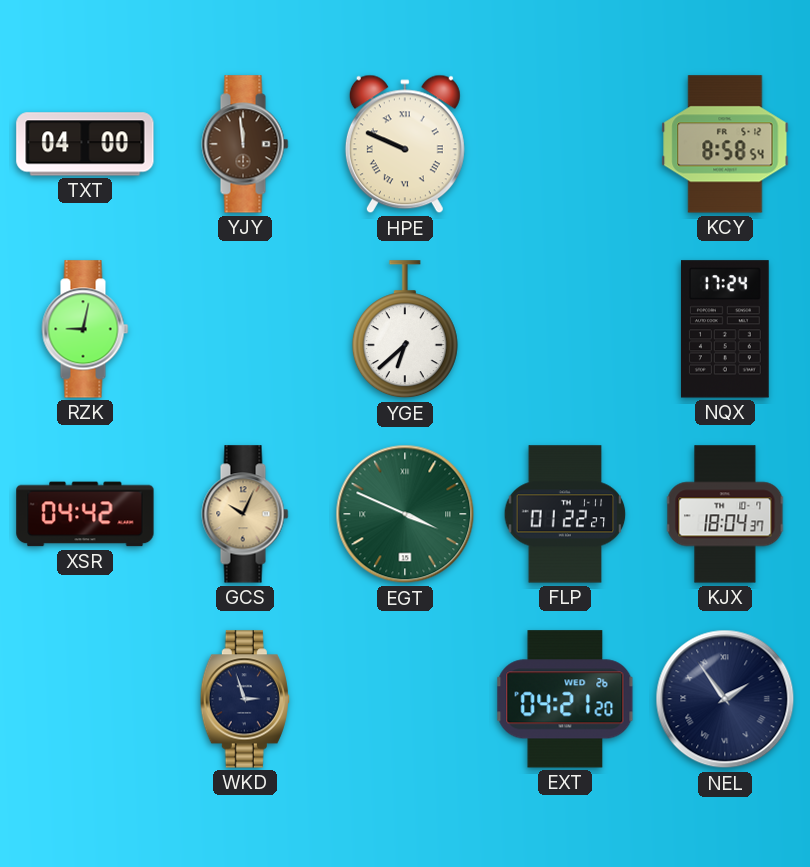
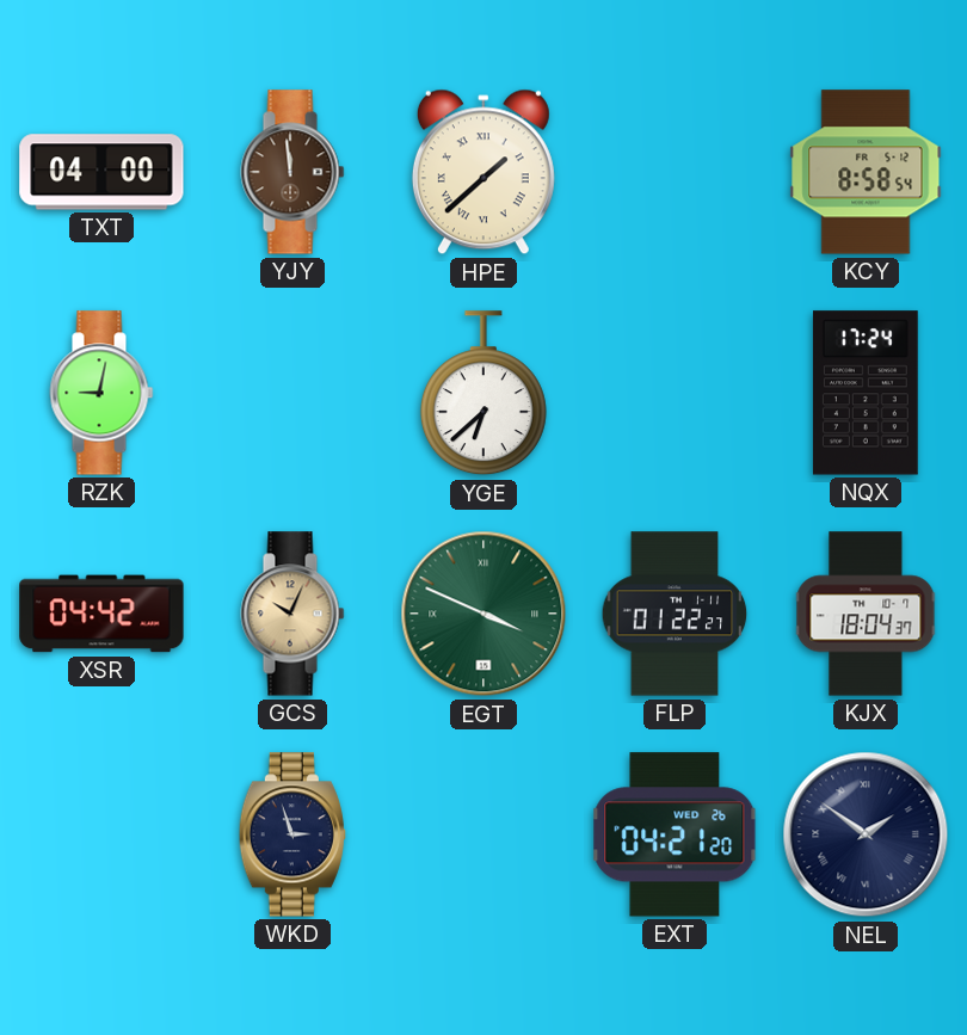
HPE: 9:49 -> 1:38
NEL: 1:54 -> 1:51
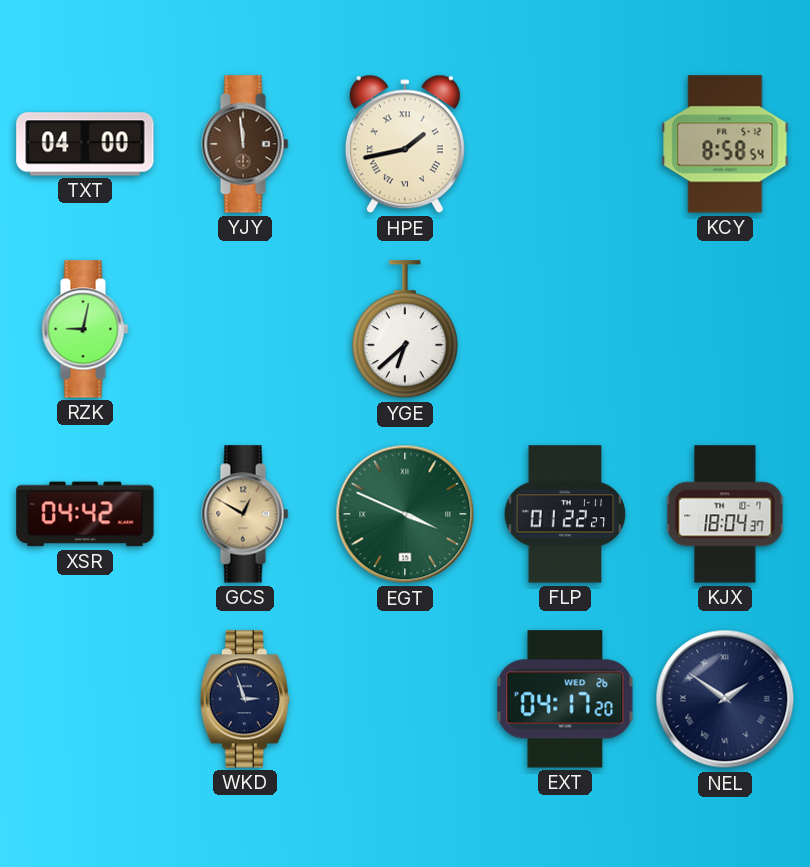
HPE: 1:38 -> 1:43
NQX: 17:24 -> none
GCS: 10:04 -> 12:50
EXT: 04:21 -> 04:17
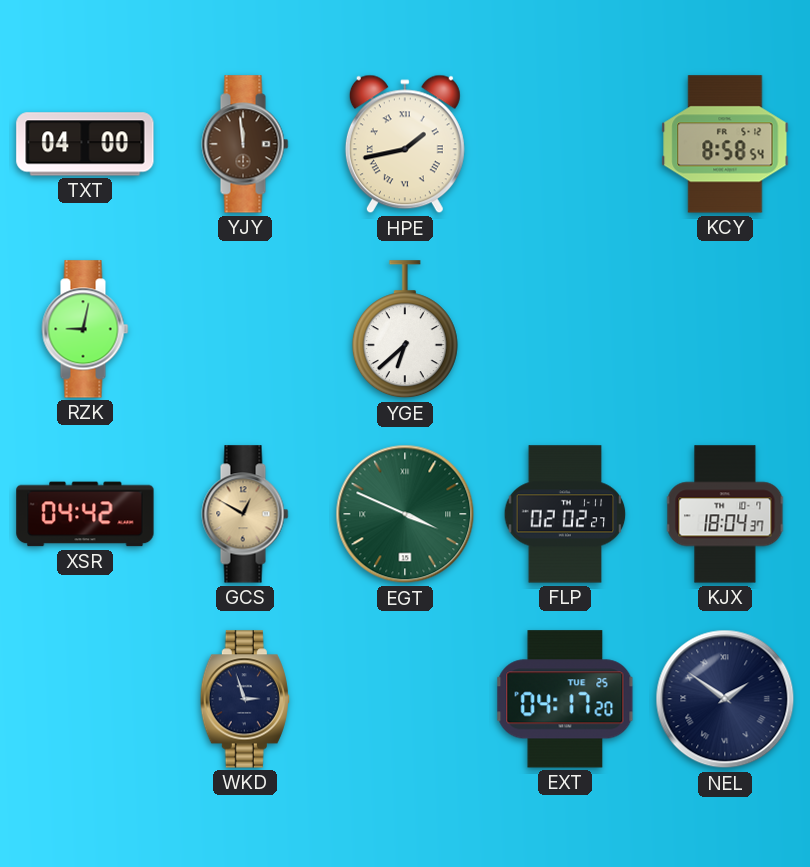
FLP: 01:22 -> 02:02
EXT date: WED 26 -> TUE 25
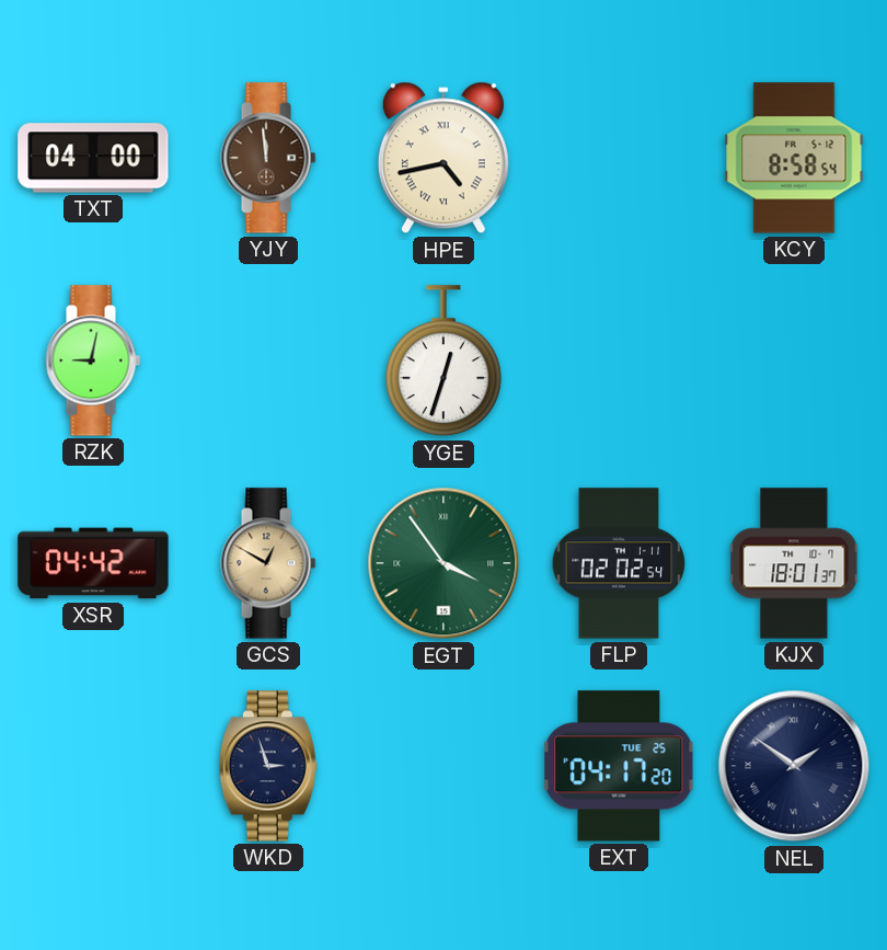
HPE: 1:43 -> 4:43
YGE: 6:38 -> 12:33
EGT: 3:49 -> 3:54
FLP: 02:02:27 -> 02:02:54
KJX: 18:04 -> 18:01
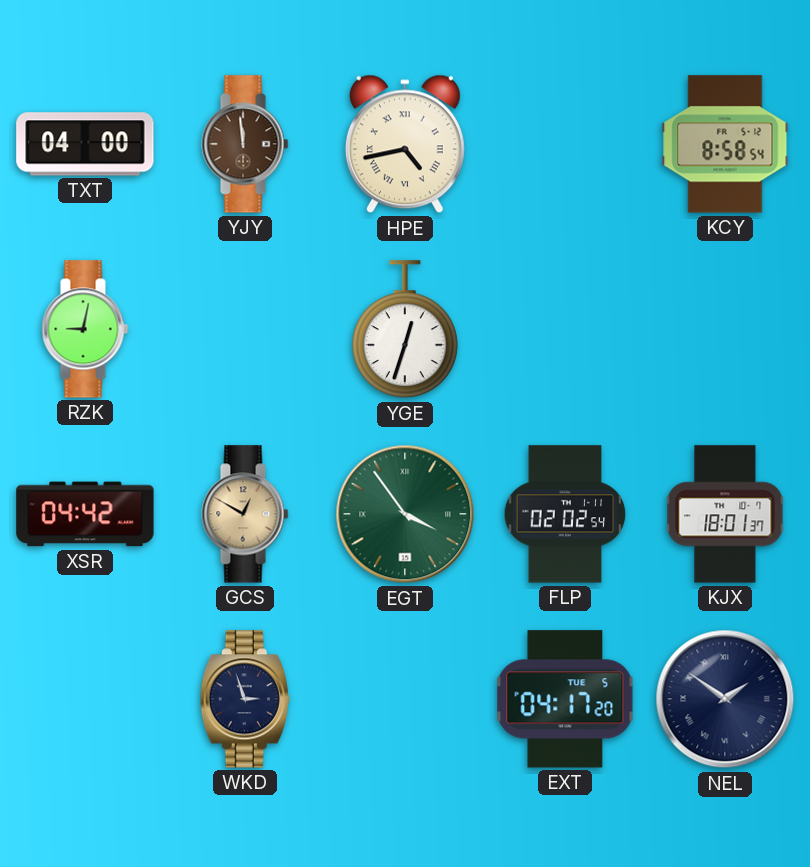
EXT date: TUE 25 -> TUE 5
